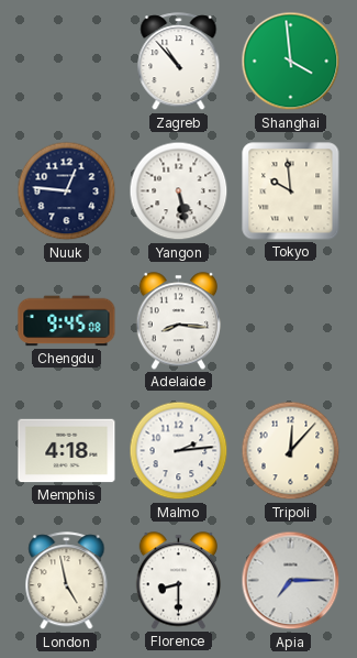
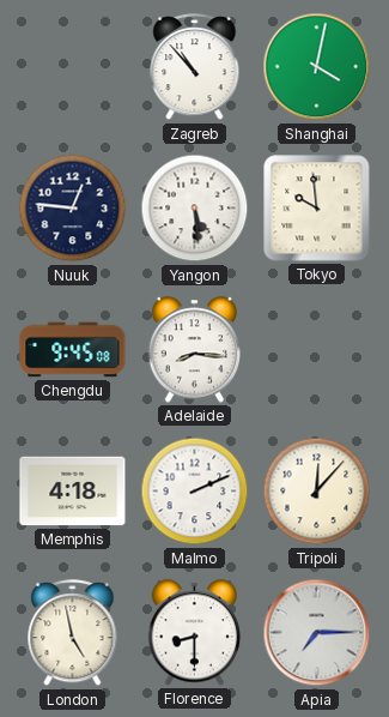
Shanghai: 3:59 -> 4:02
Yangon: 5:28 -> 5:29
Malmo: 2:14 -> 2:11
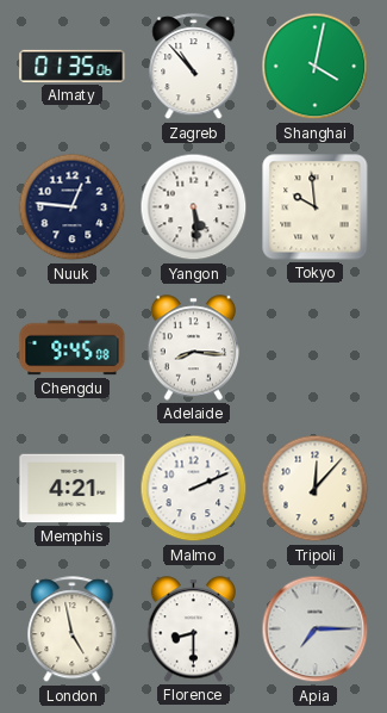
Almaty: none -> 01:35
Memphis: 4:18 -> 4:21
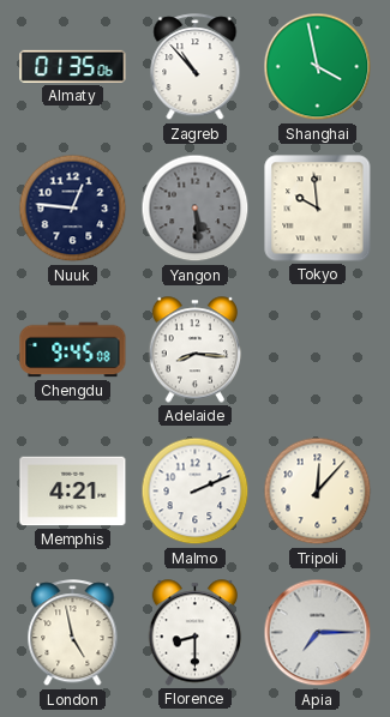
Shanghai: 4:02 -> 3:58
Yangon dial: white -> grey
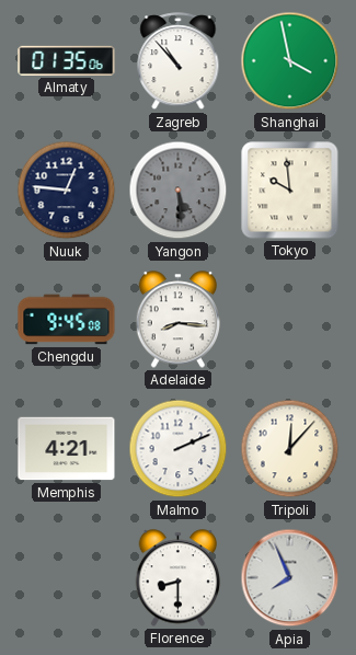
London: 4:58 -> none
Apia: 7:15 -> 7:56
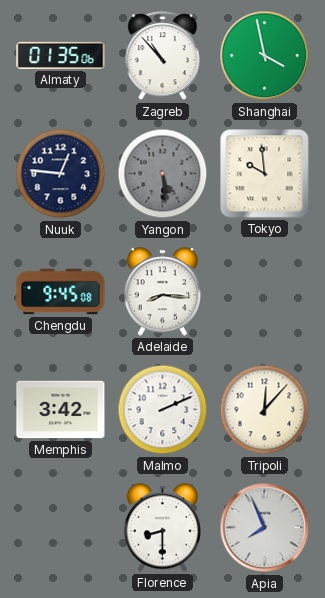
Memphis: 4:21 -> 3:42
